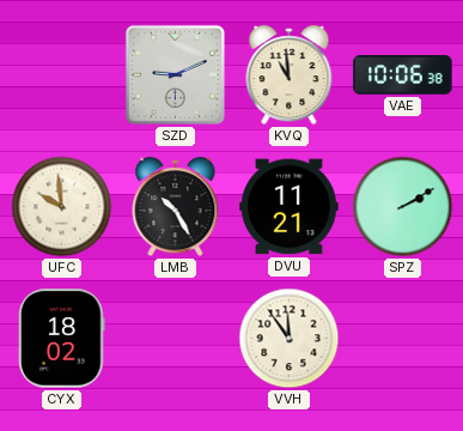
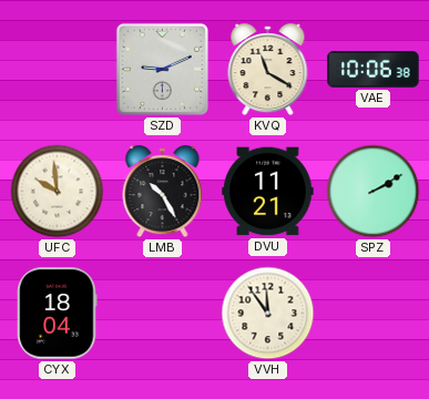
KVQ: 10:59 -> 11:20
CYX: 18:02 -> 18:04
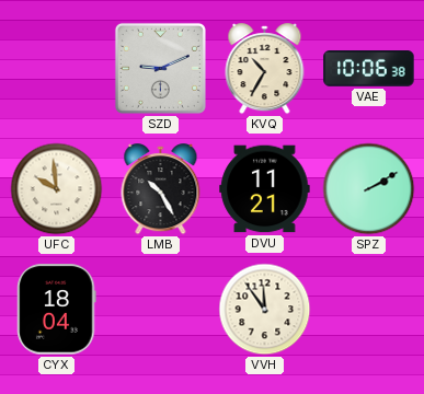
KVQ: 11:20 -> 10:35
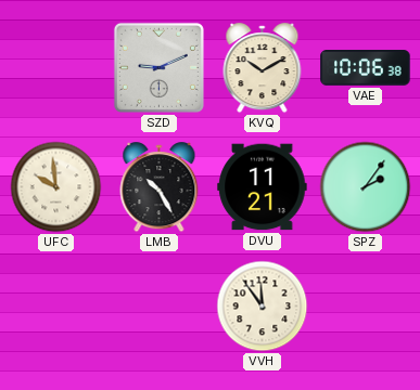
KVQ: 10:35 -> 10:10
SPZ: 2:10 -> 2:06
CYX: 18:04 -> none
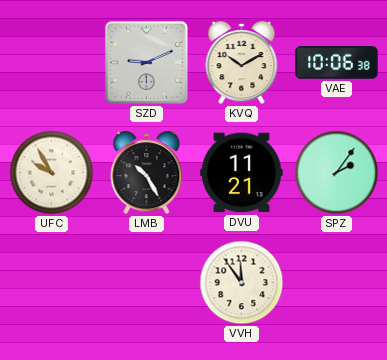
UFC: 9:59 -> 9:55
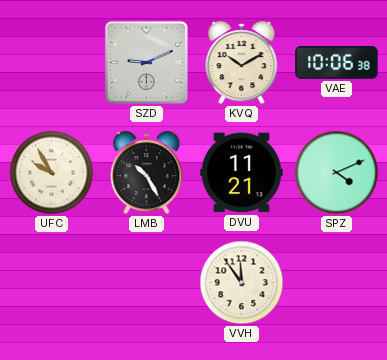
SPZ: 2:06 -> 4:11
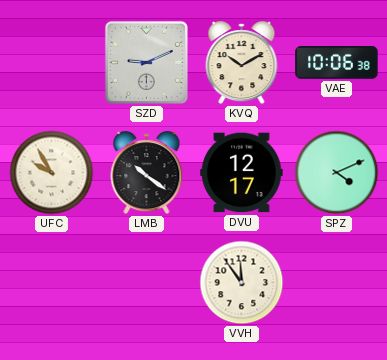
LMB: 10:25 -> 10:21
DVU: 11:21 -> 12:17
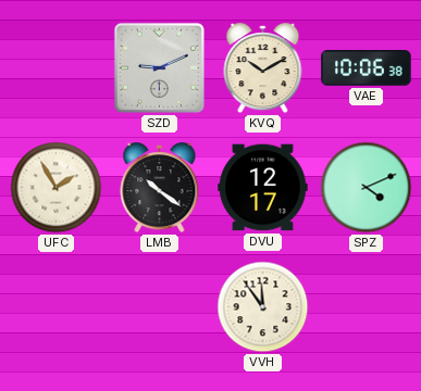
UFC: 9:55 -> 1:55
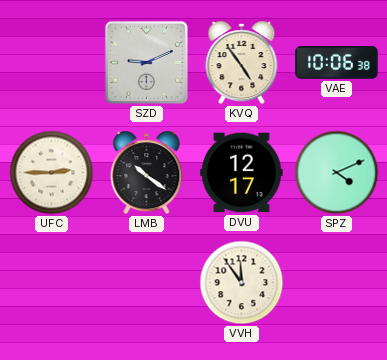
KVQ: 10:10 -> 4:54
UFC: 1:55 -> 2:45
